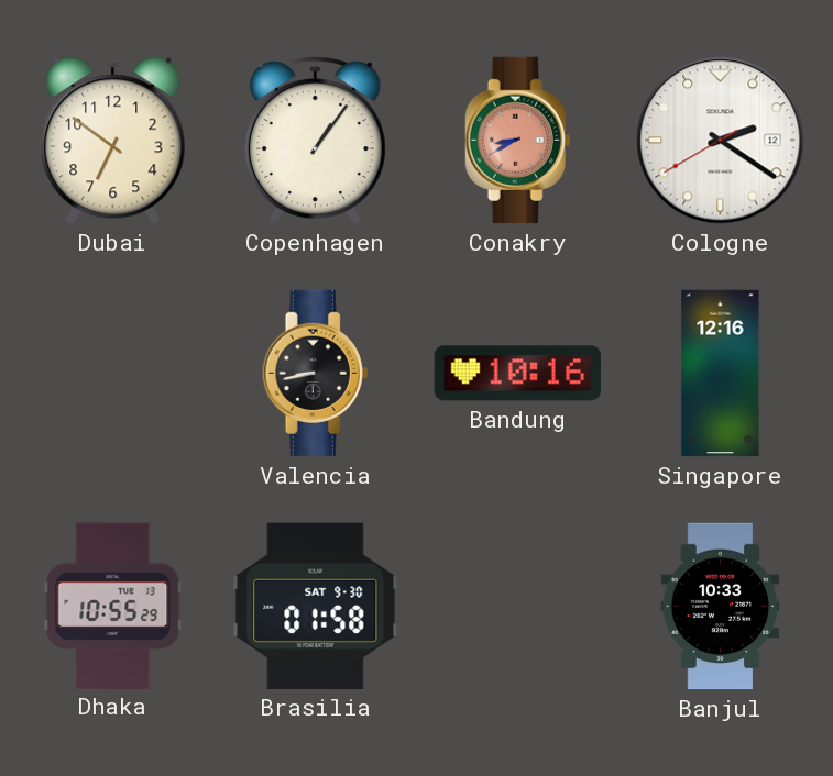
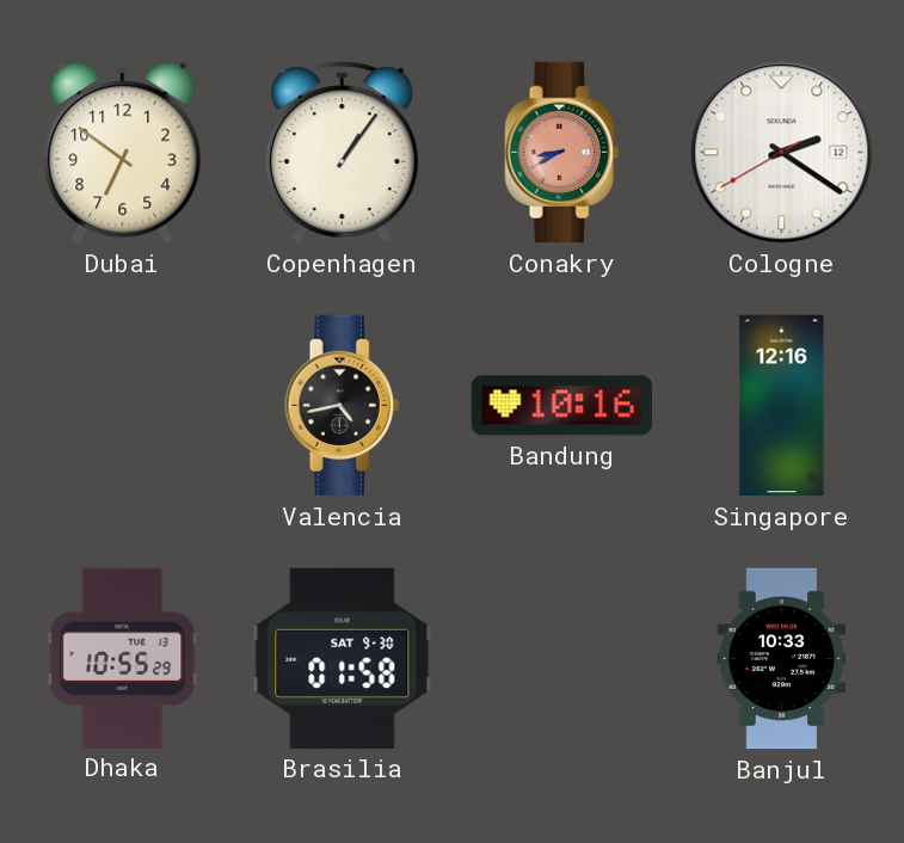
Valencia: 8:43 -> 4:43
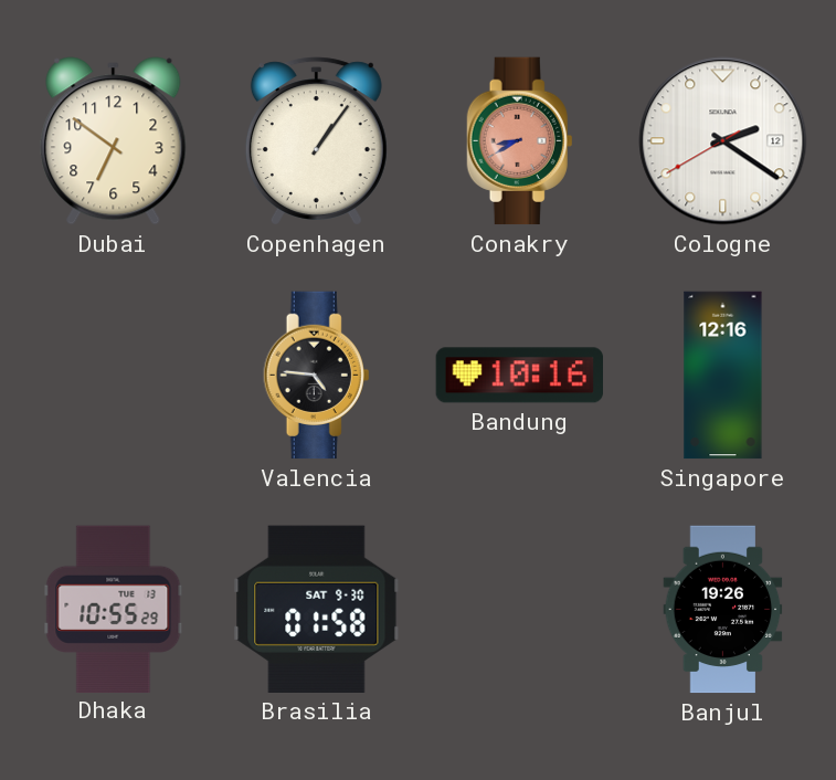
Valencia: 4:43 -> 4:46
Banjul: 10:33 -> 19:26
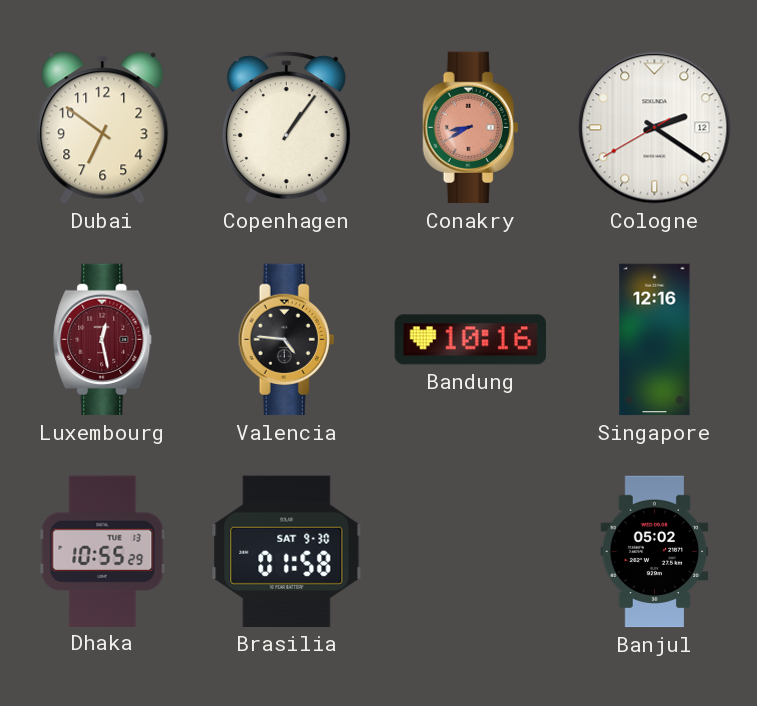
Luxembourg: none -> 12:28
Banjul: 19:26 -> 05:02
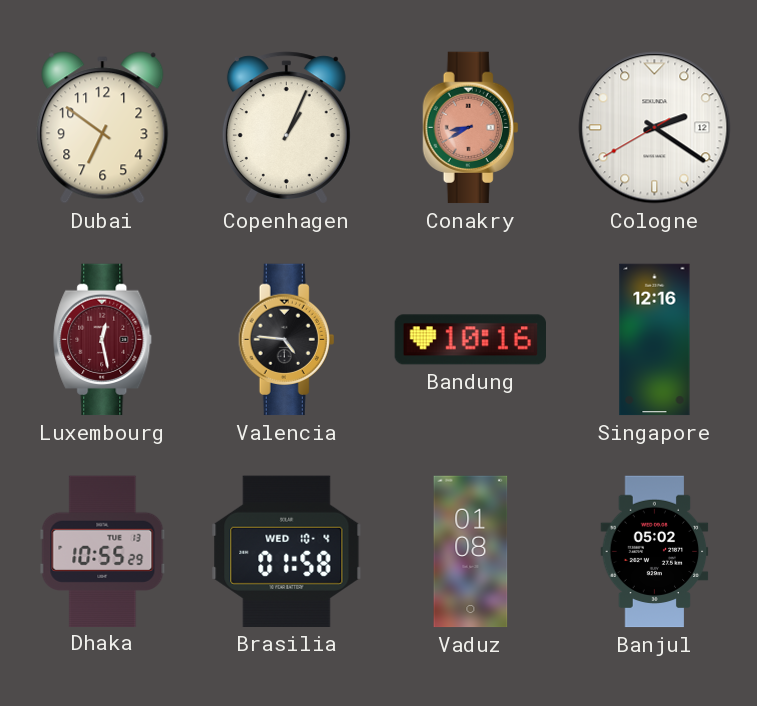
Copenhagen: 1:06 -> 1:04
Brasilia date: SAT 9-30 -> WED 10-4
Vaduz: none -> 01:08
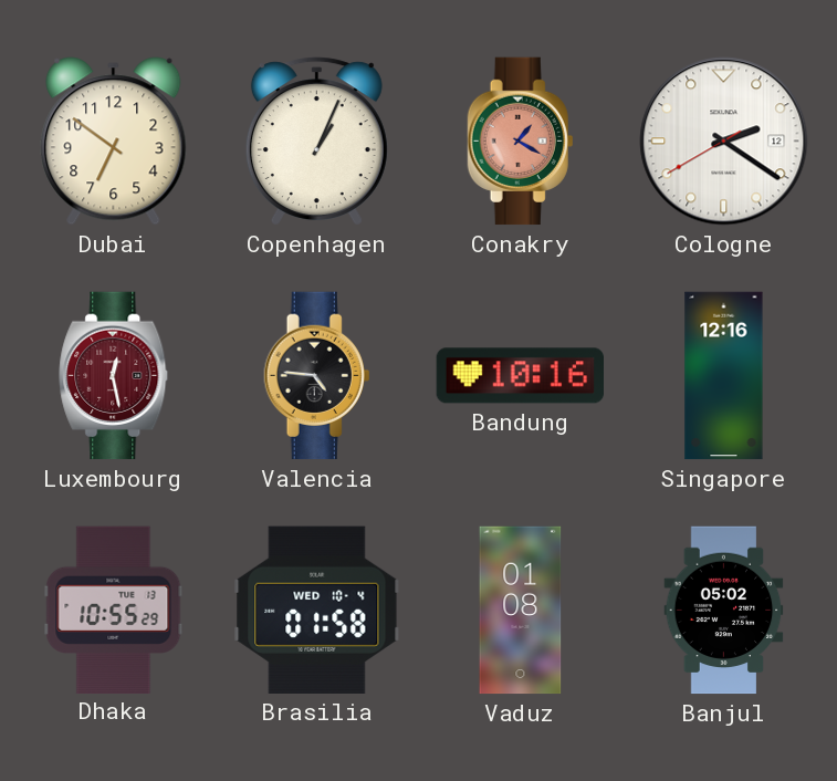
Conakry: 8:40 -> 1:20
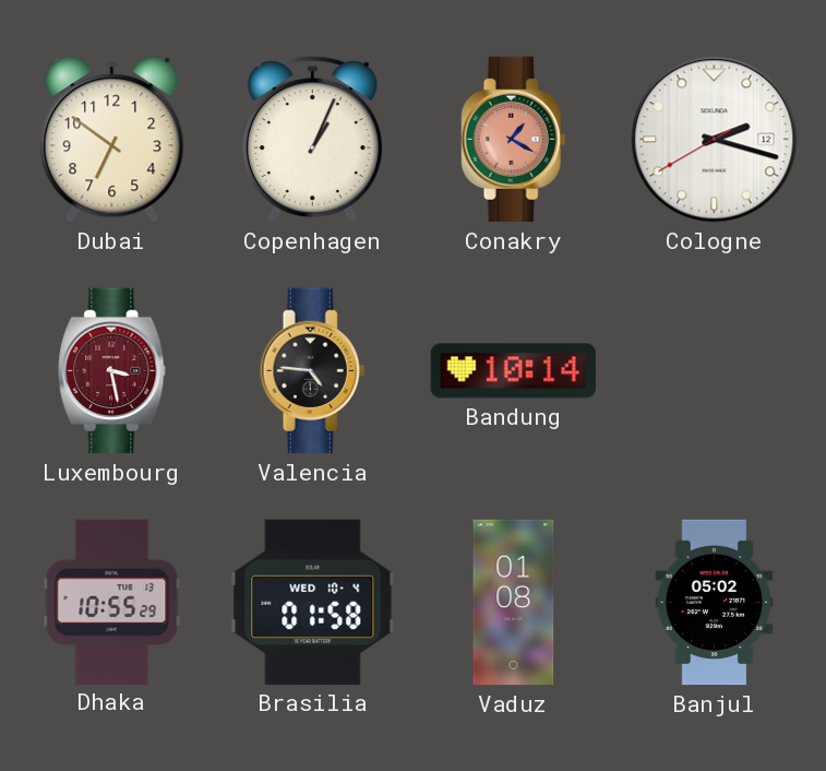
Cologne: 2:20 -> 2:17
Luxembourg: 12:28 -> 3:28
Bandung: 10:16 -> 10:14
Singapore: 12:16 -> none
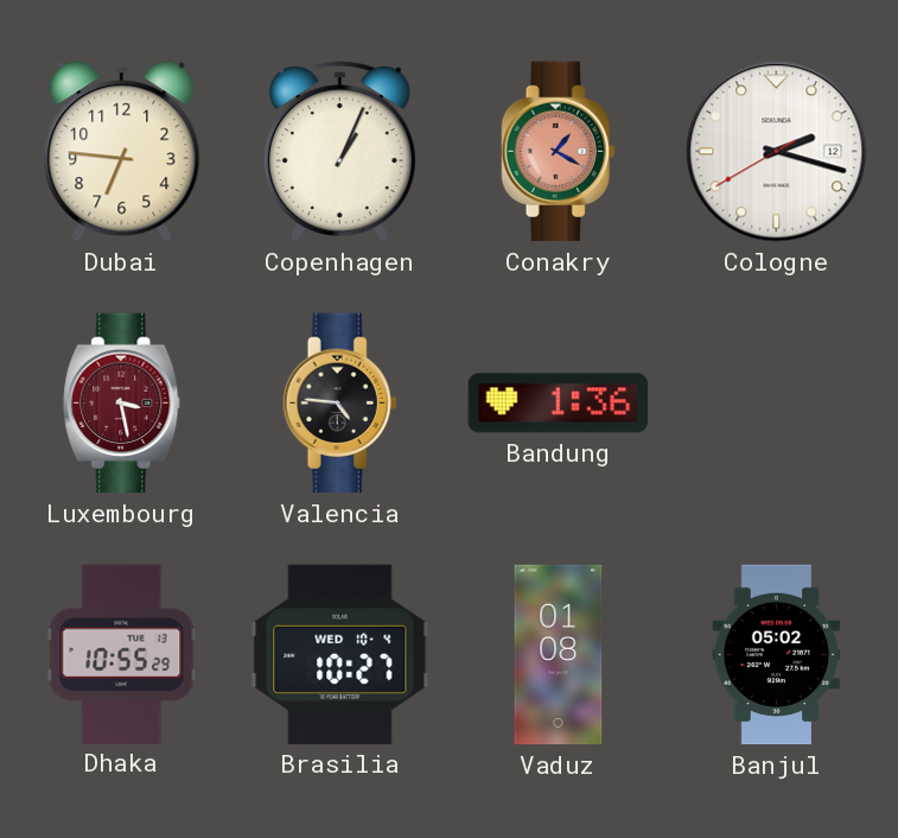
Dubai: 6:51 -> 6:46
Bandung: 10:14 -> 1:36
Brasilia: 01:58 -> 10:27
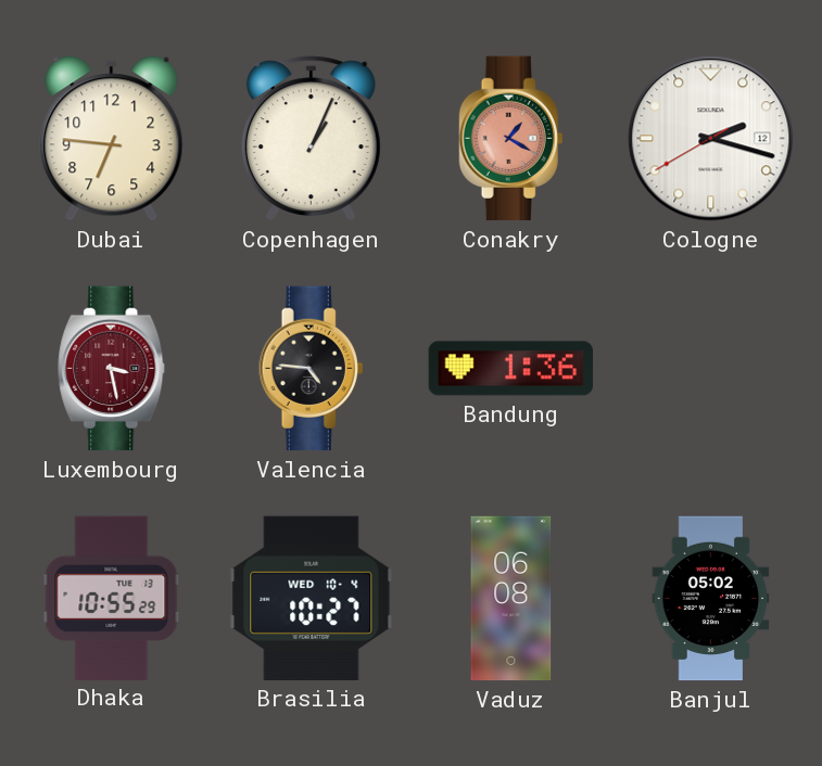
Vaduz: 01:08 -> 06:08
